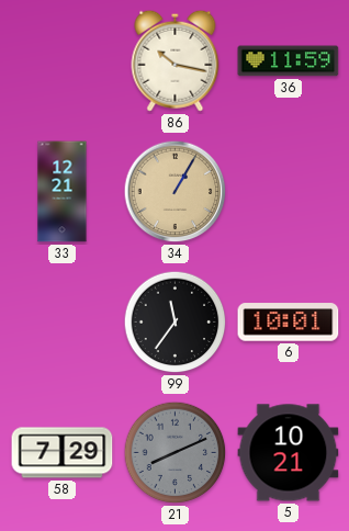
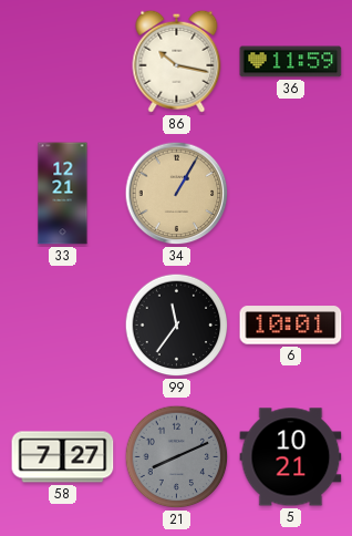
58: 7:29 -> 7:27
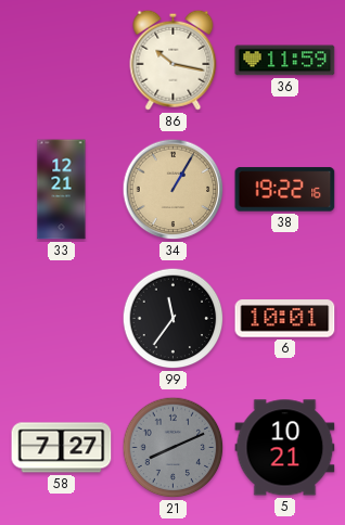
38: none -> 19:22
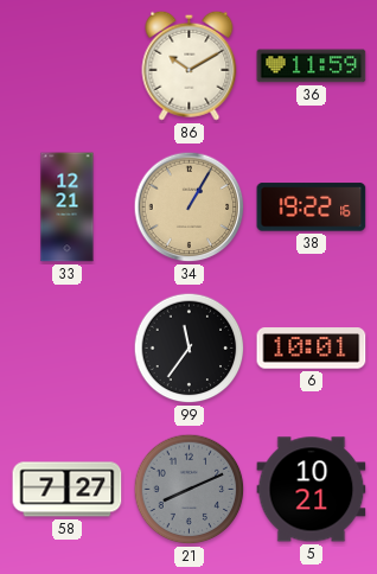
86: 10:17 -> 10:10
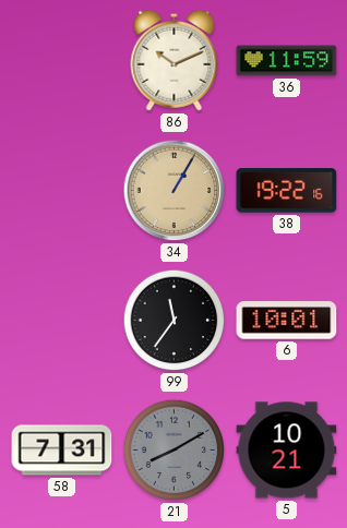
86: 10:10 -> 10:11
33: 12:21 -> none
58: 7:27 -> 7:31
21: 8:11 -> 8:10
